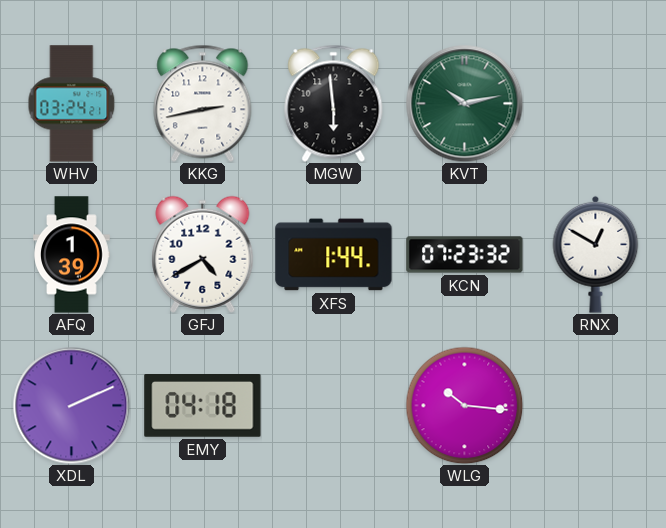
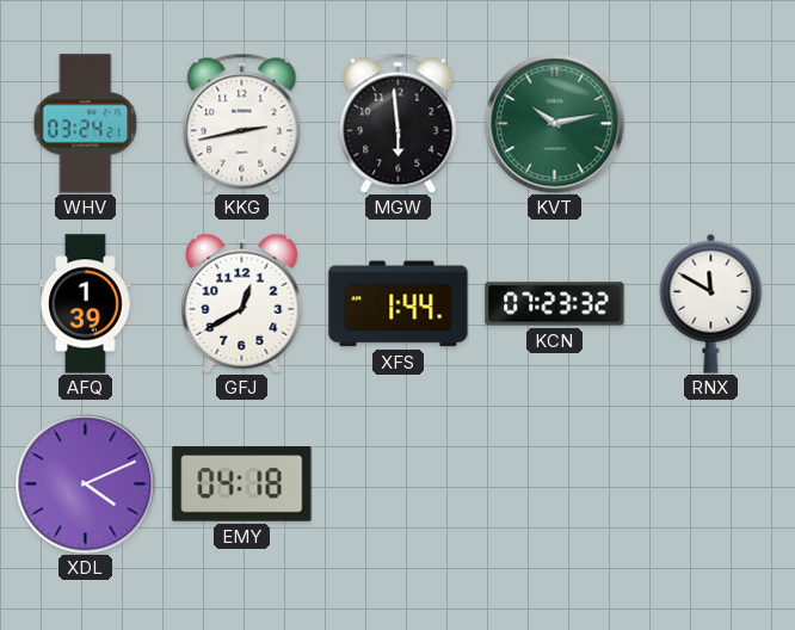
GFJ: 4:40 -> 12:40
RNX: 12:50 -> 11:50
XDL: 2:11 -> 4:11
WLG: 10:16 -> none
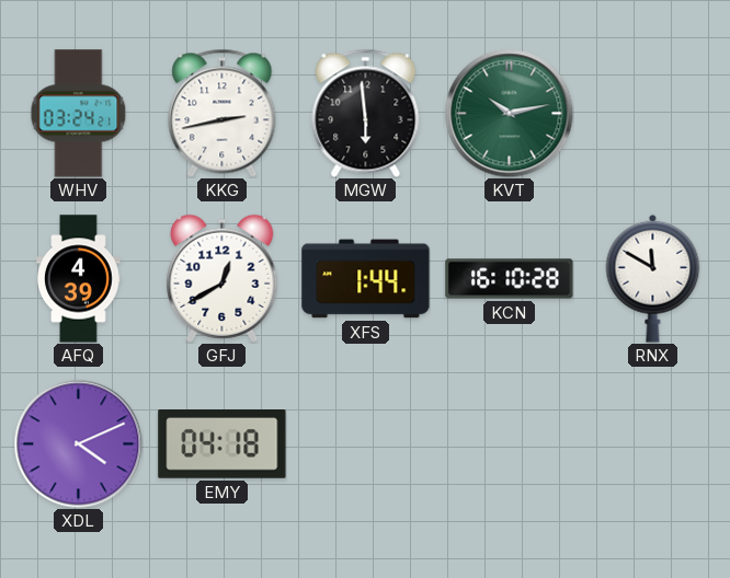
AFQ: 1:39 -> 4:39
KCN: 07:23 -> 16:10
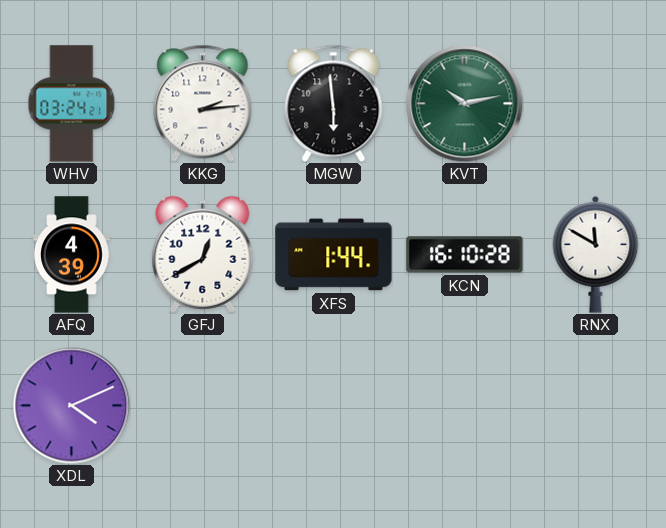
KKG: 2:43 -> 2:14
EMY: 04:18 -> none
